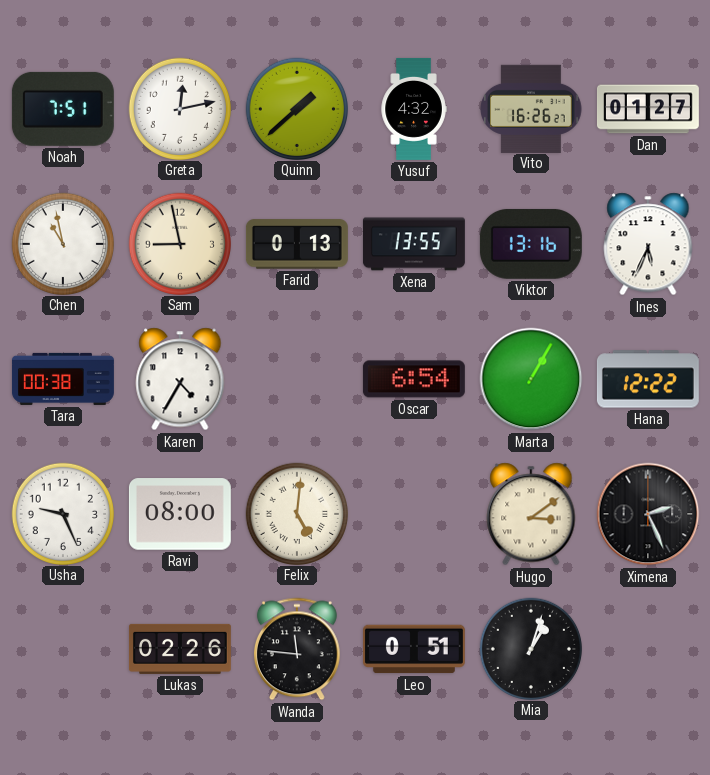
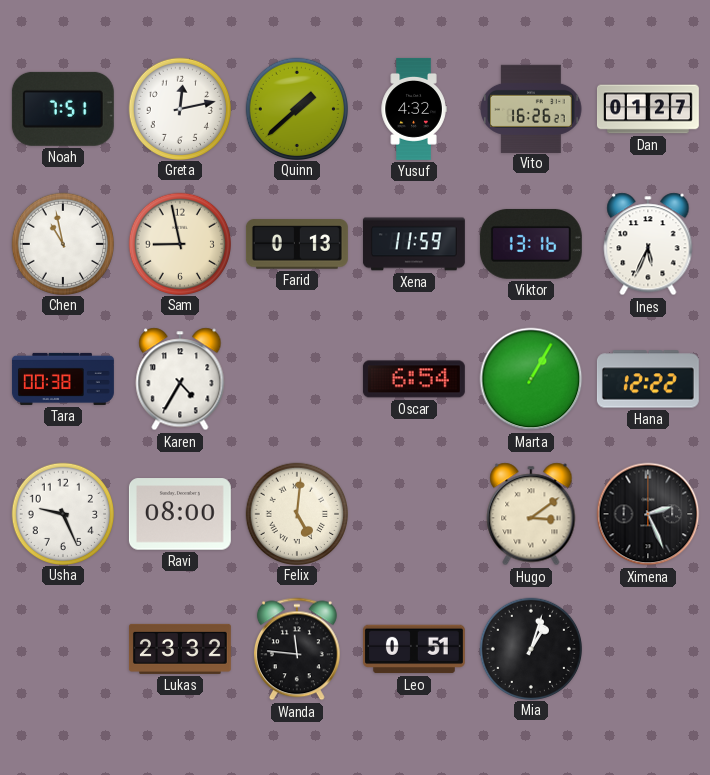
Xena: 13:55 -> 11:59
Lukas: 02:26 -> 23:32
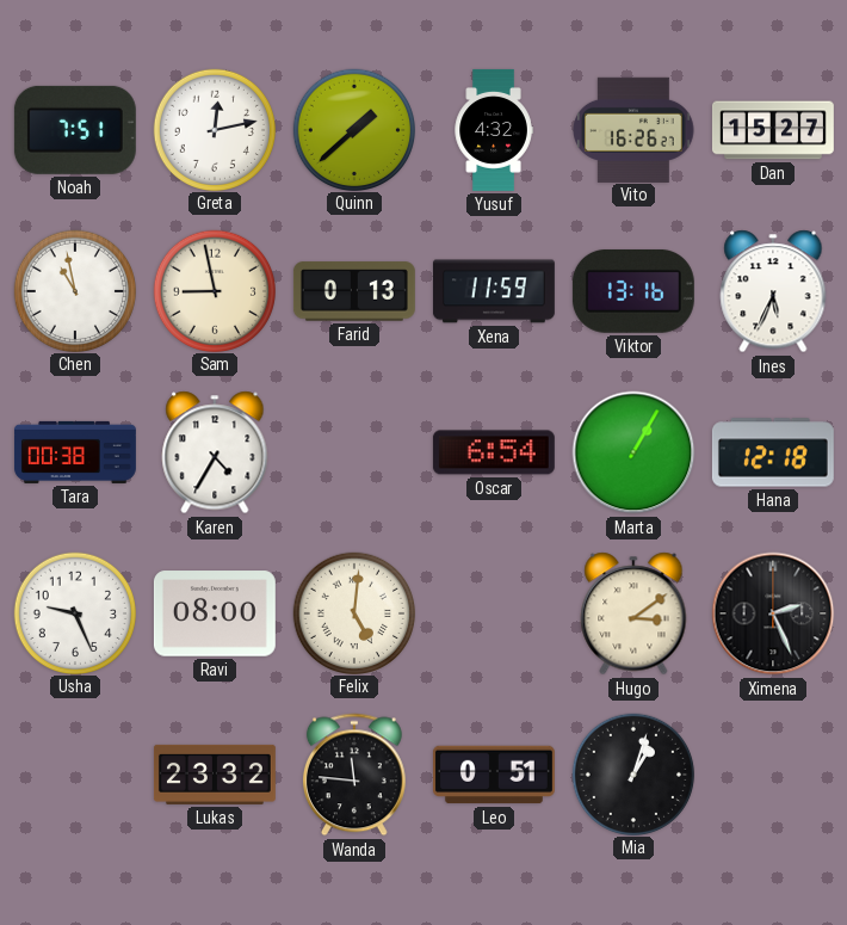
Dan: 01:27 -> 15:27
Hana: 12:22 -> 12:18
